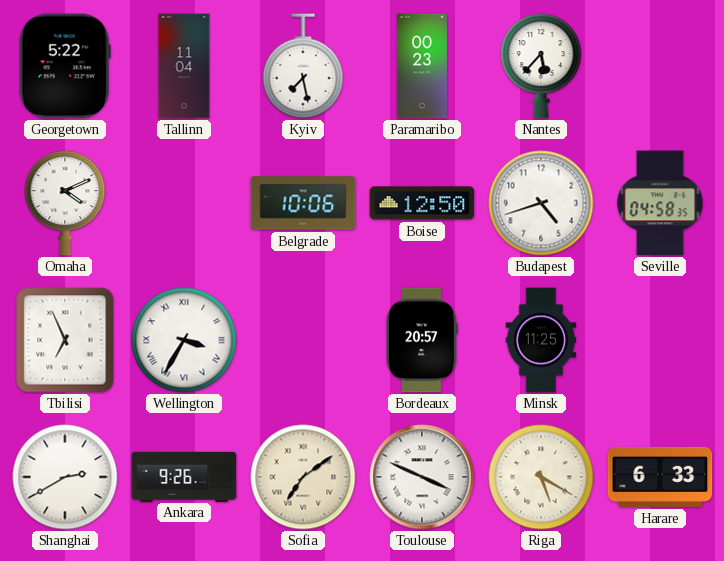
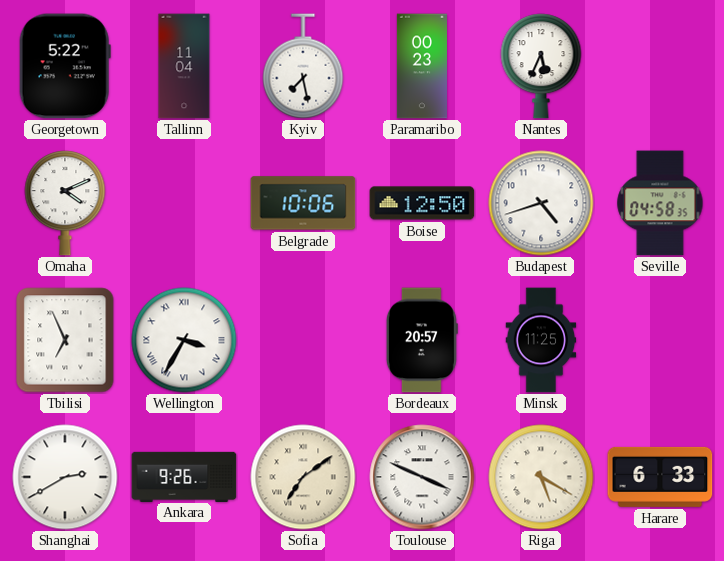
Nantes: 5:37 -> 5:34
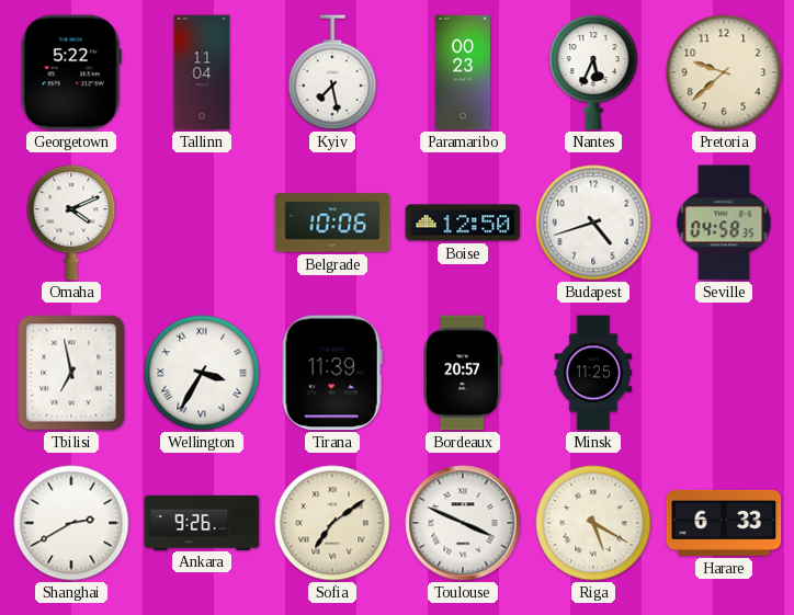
Pretoria: none -> 9:38
Tbilisi: 6:56 -> 6:58
Tirana: none -> 11:39
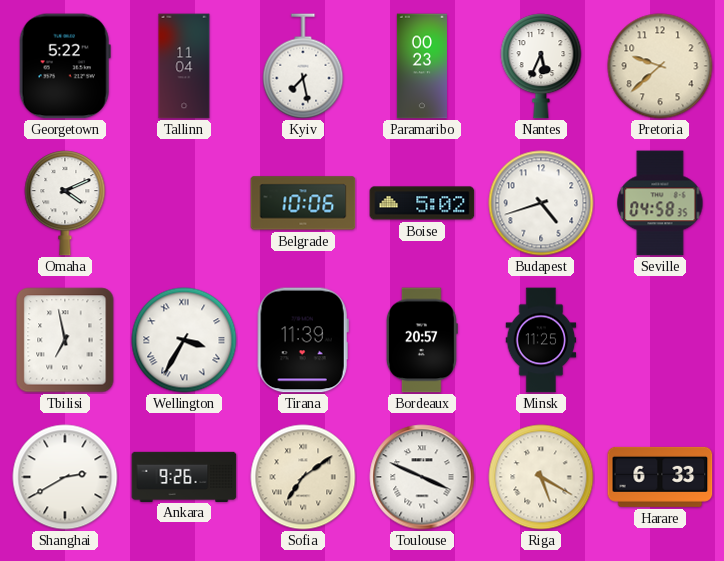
Boise: 12:50 -> 5:02
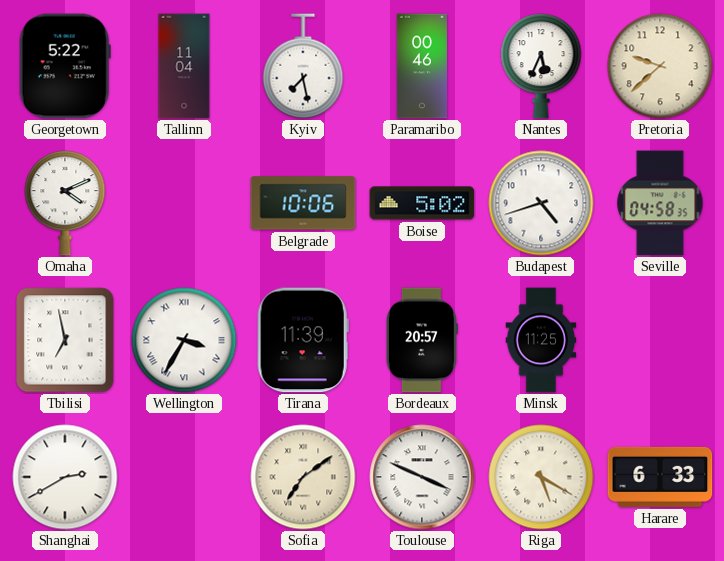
Paramaribo: 00:23 -> 00:46
Ankara: 9:26 -> none
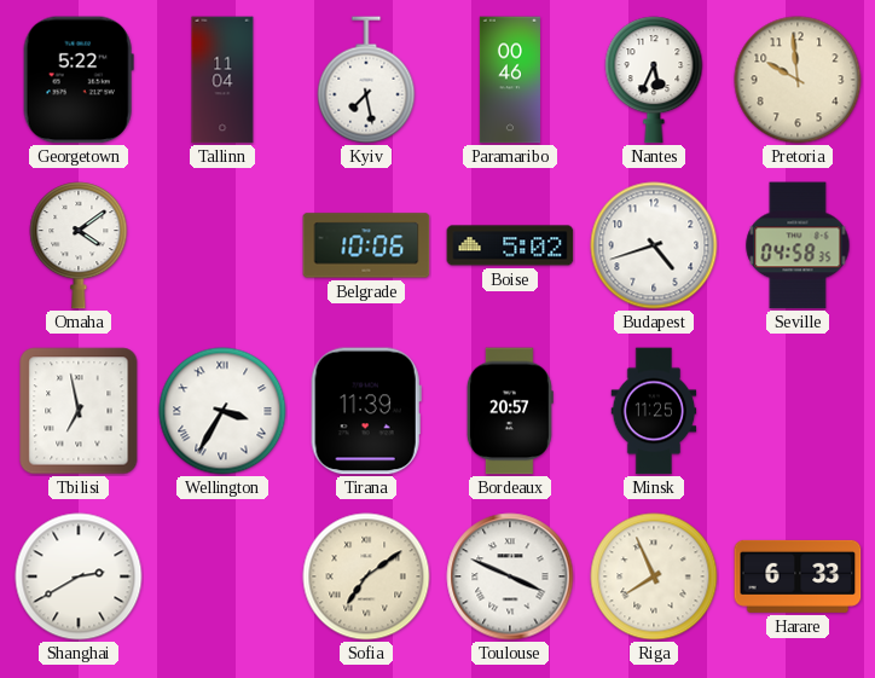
Pretoria: 9:38 -> 9:59
Omaha: 4:11 -> 4:09
Riga: 5:20 -> 7:56
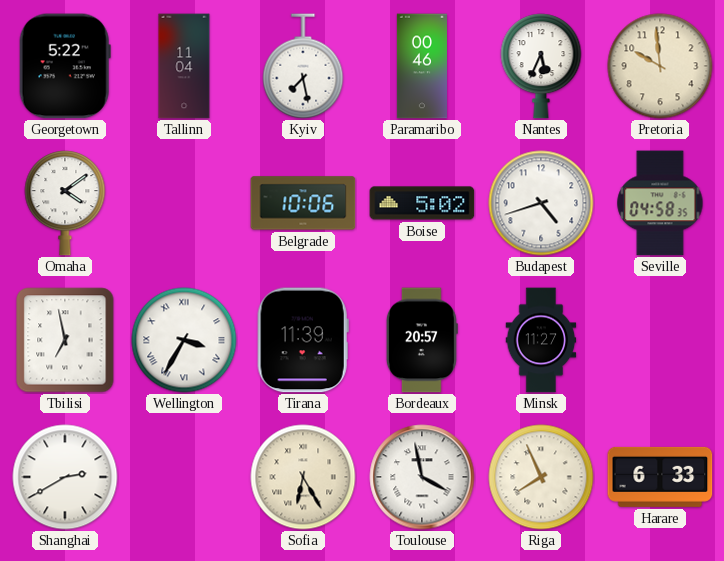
Minsk: 11:25 -> 11:27
Sofia: 7:09 -> 6:25
Toulouse: 3:49 -> 3:58
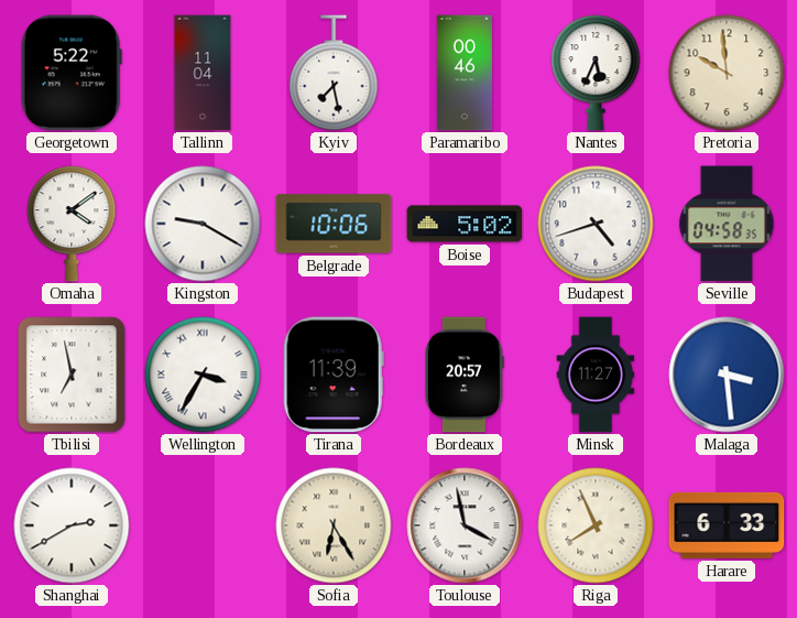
Kingston: none -> 9:20
Malaga: none -> 3:29
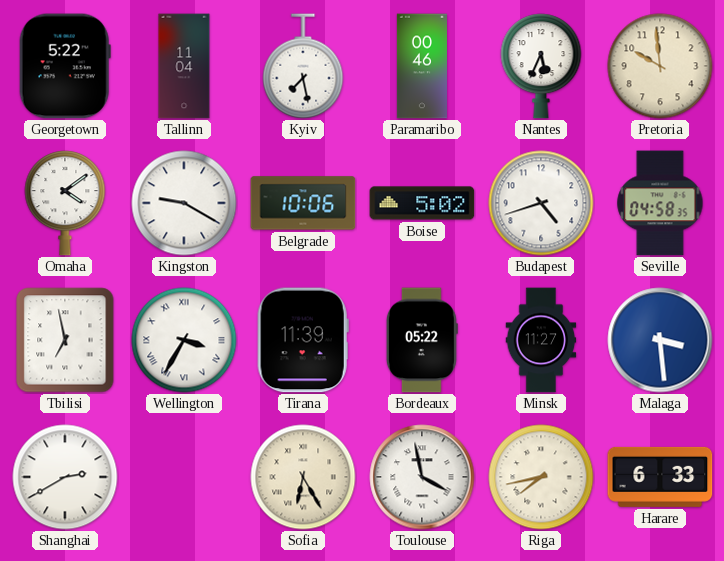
Bordeaux: 20:57 -> 05:22
Riga: 7:56 -> 7:43
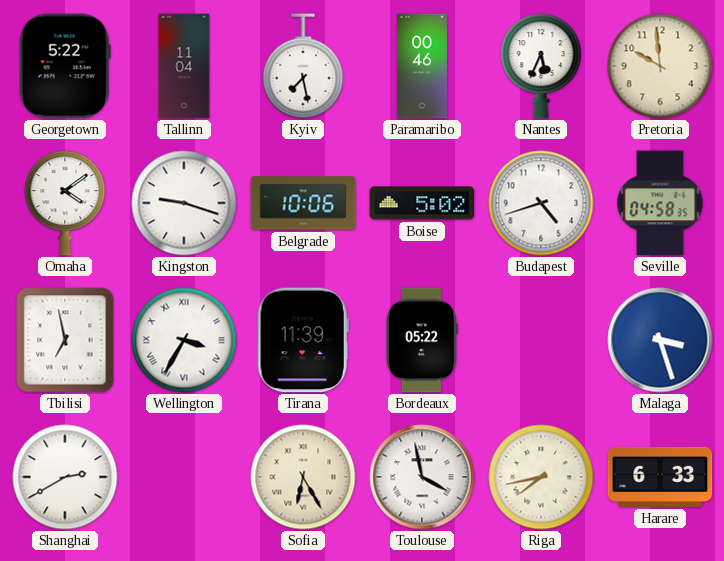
Kingston: 9:20 -> 9:18
Minsk: 11:27 -> none
Malaga: 3:29 -> 3:27
